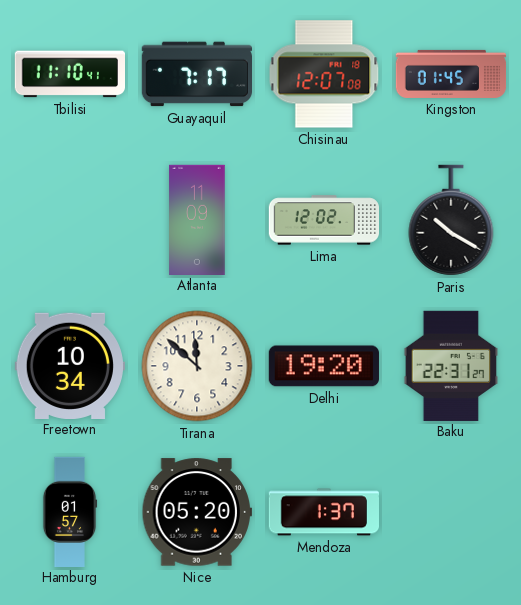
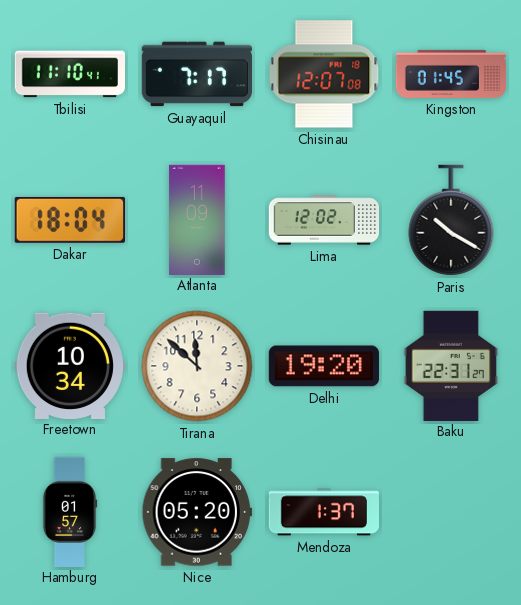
Dakar: none -> 18:04
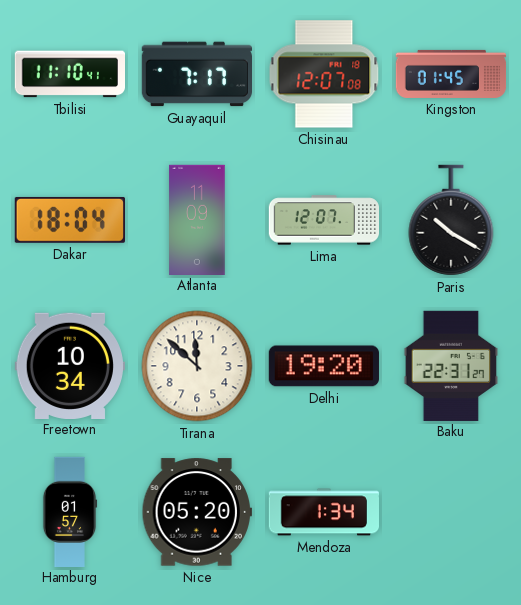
Lima: 12:02 -> 12:07
Mendoza: 1:37 -> 1:34
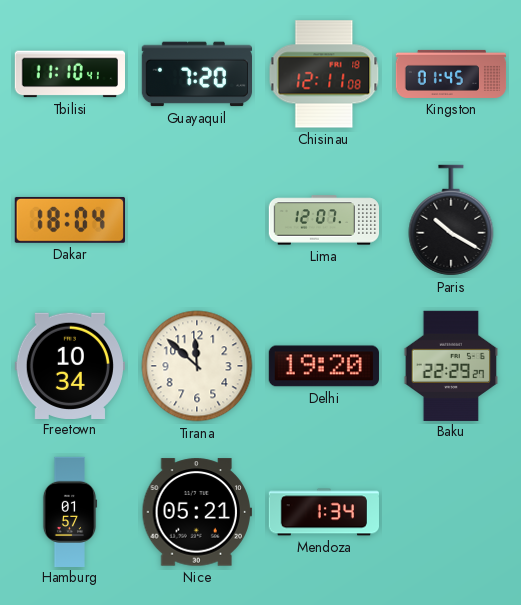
Guayaquil: 7:17 -> 7:20
Chisinau: 12:07 -> 12:11
Atlanta: 11:09 -> none
Baku: 22:31 -> 22:29
Nice: 05:20 -> 05:21
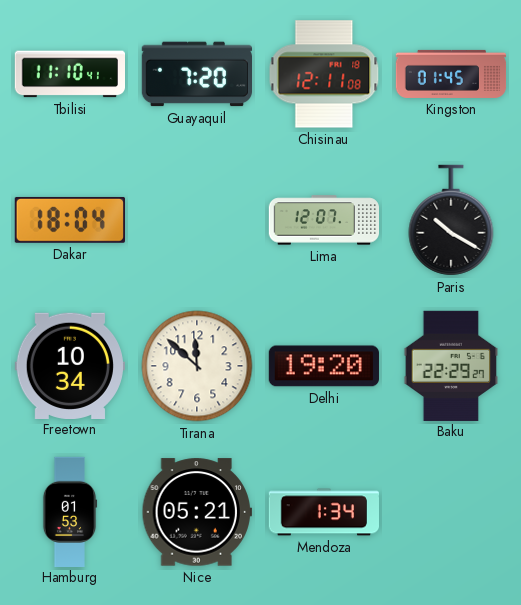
Hamburg: 01:57 -> 01:53
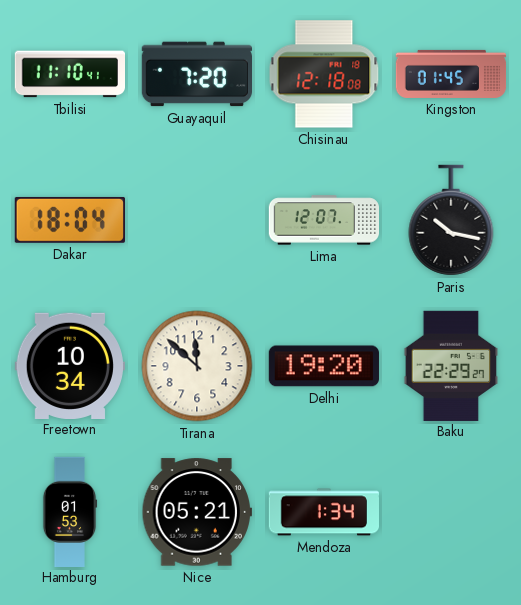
Chisinau: 12:11 -> 12:18
Paris: 10:20 -> 10:17
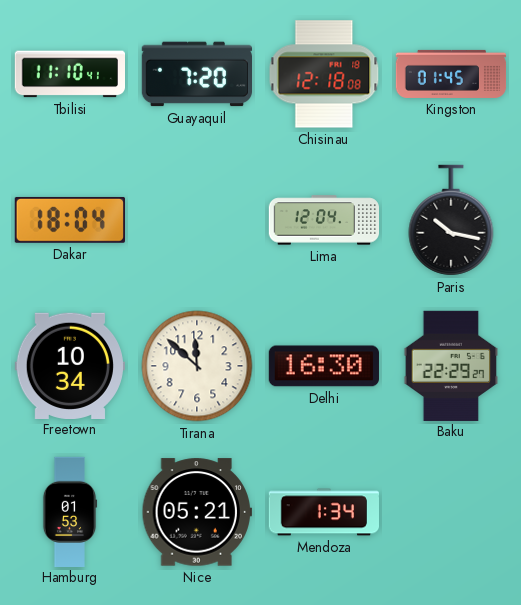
Lima: 12:07 -> 12:04
Delhi: 19:20 -> 16:30
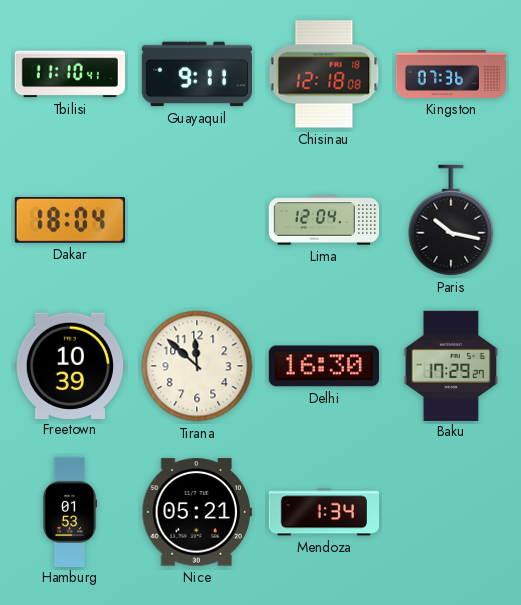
Guayaquil: 7:20 -> 9:11
Kingston: 01:45 -> 07:36
Freetown: 10:34 -> 10:39
Baku: 22:29 -> 17:29
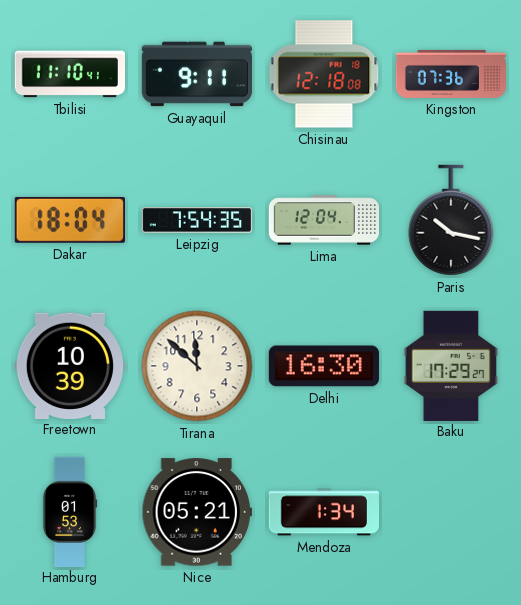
Leipzig: none -> 7:54
